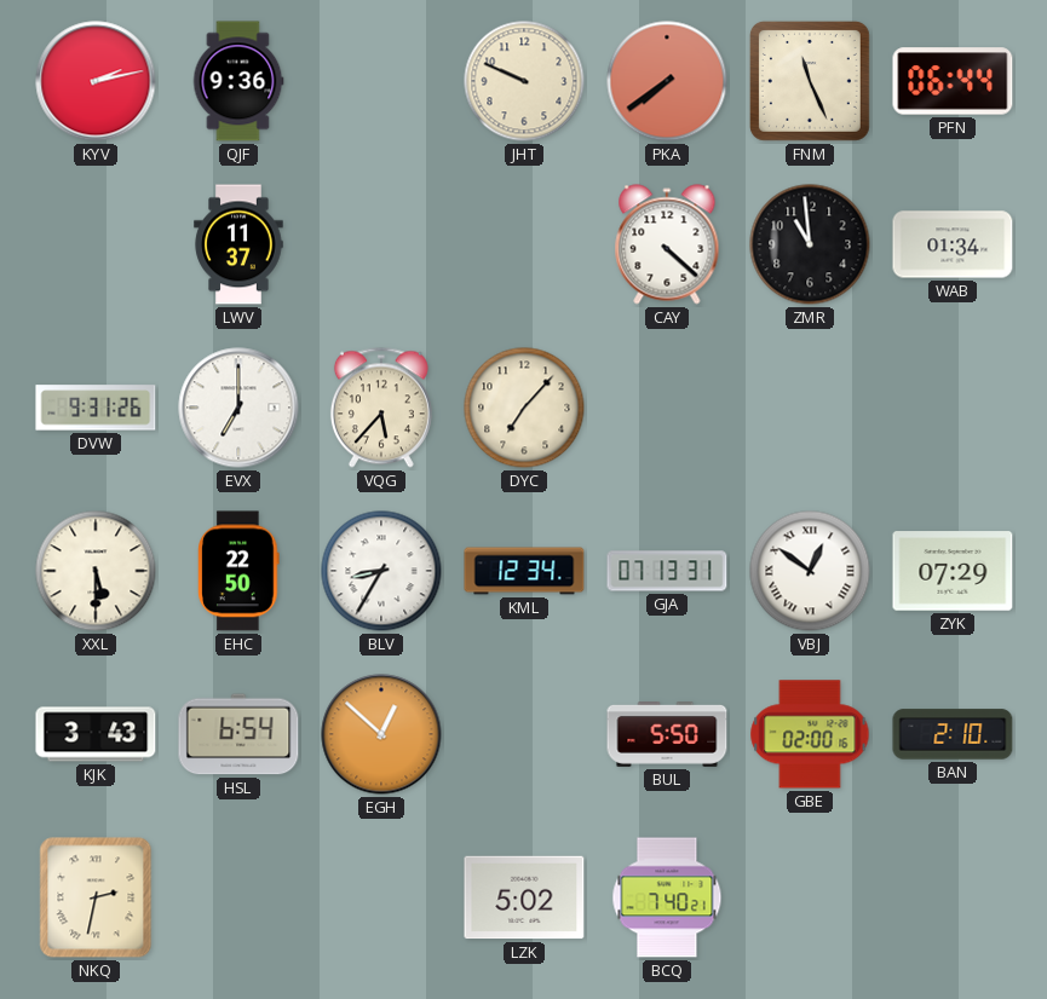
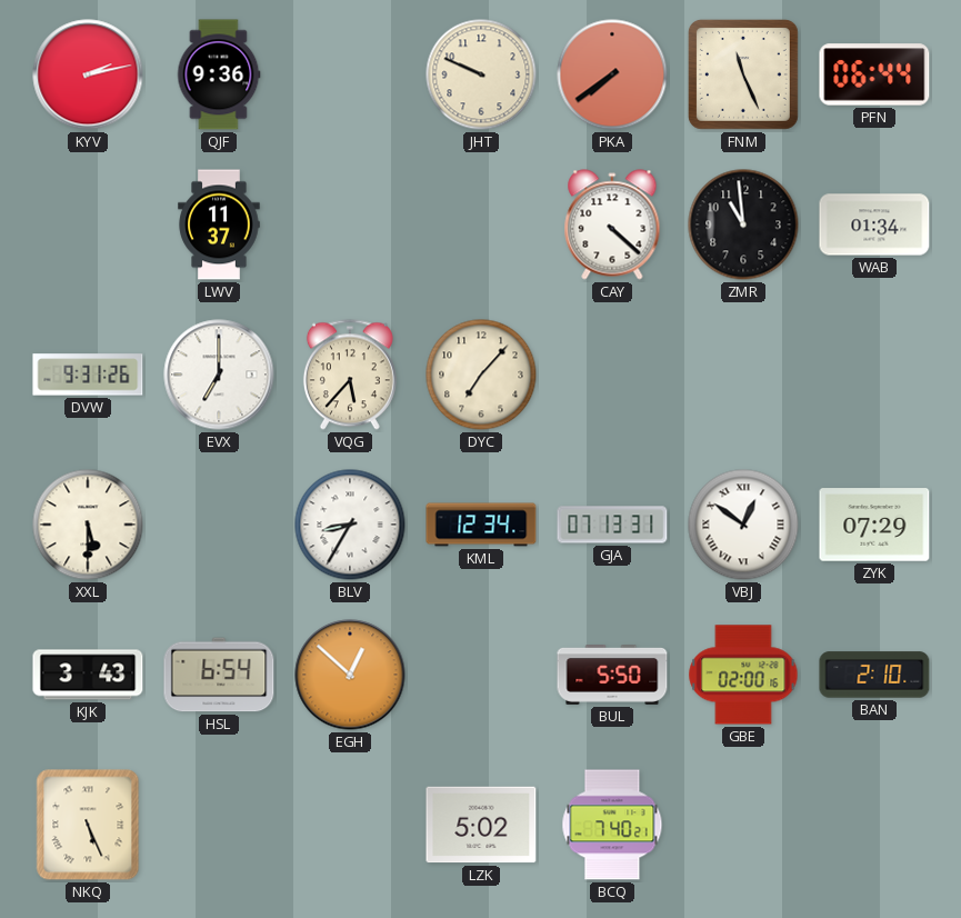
EHC: 22:50 -> none
NKQ: 2:32 -> 5:26
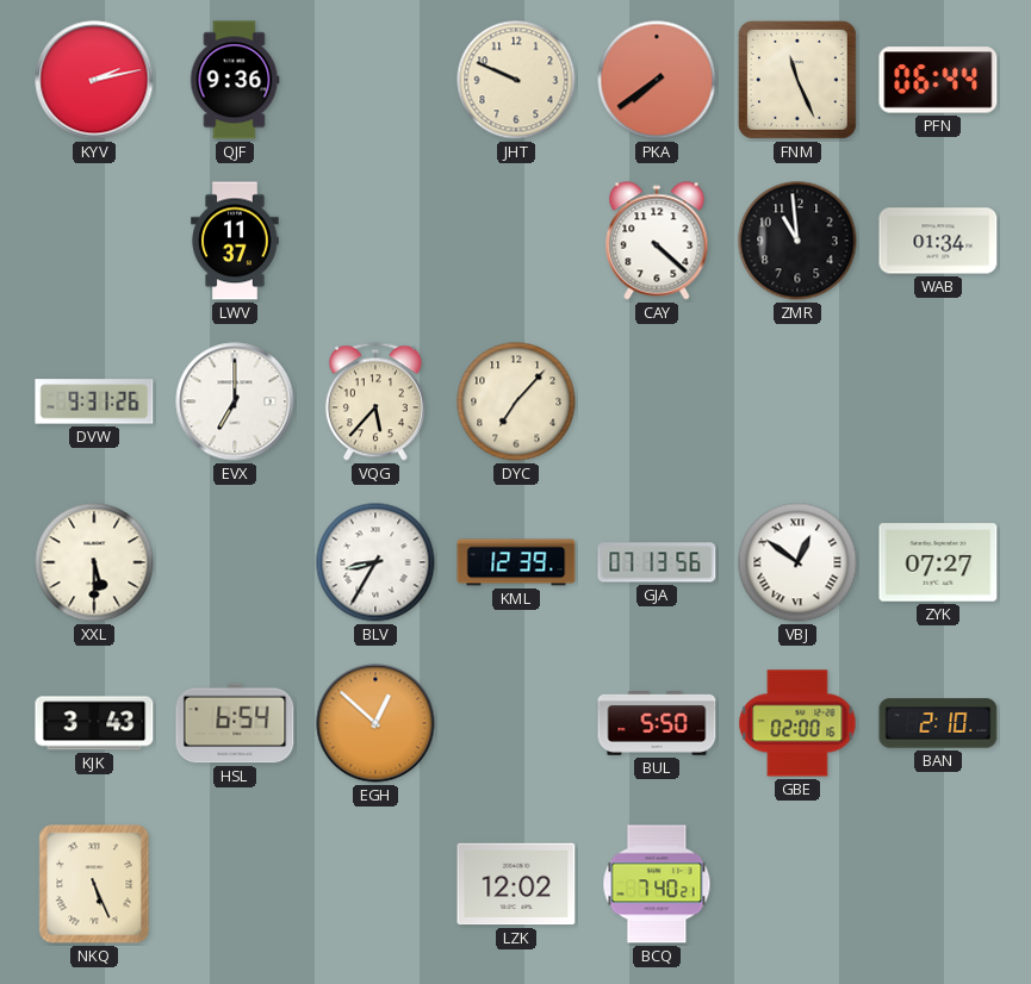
KML: 12:34 -> 12:39
GJA: 07:13:31 -> 07:13:56
ZYK: 07:29 -> 07:27
LZK: 5:02 -> 12:02
